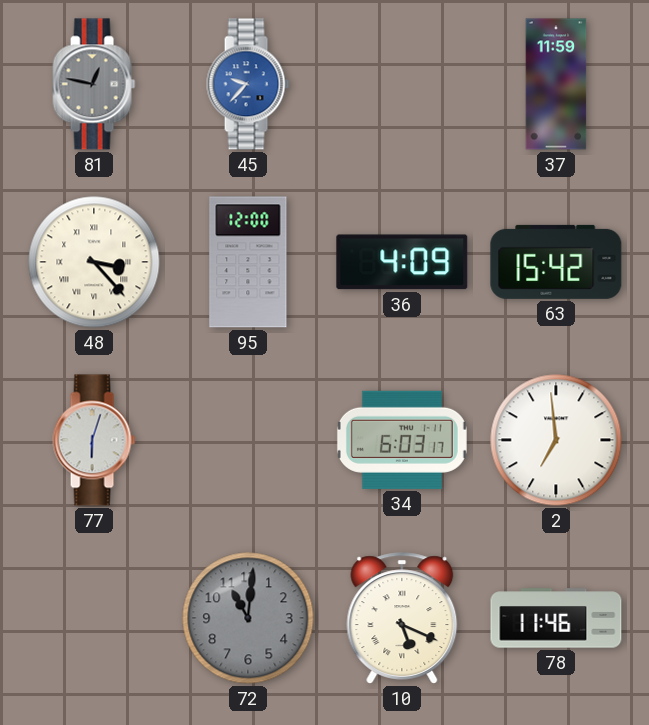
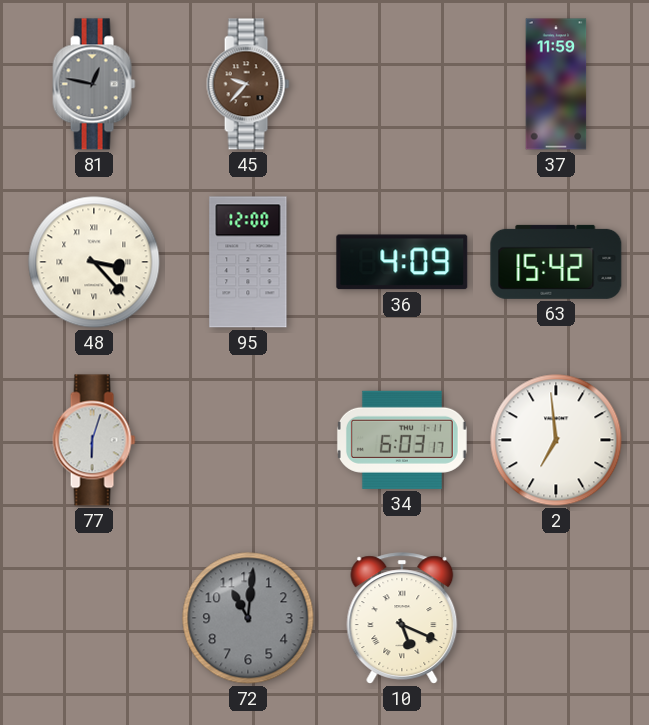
45 dial: blue -> brown
78: 11:46 -> none
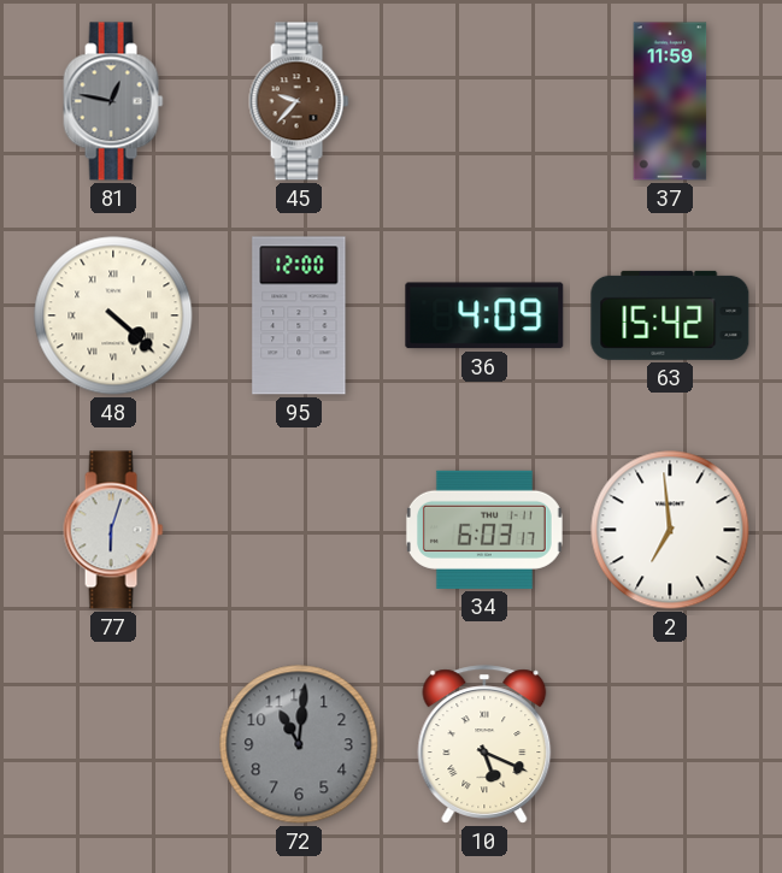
48: 3:23 -> 4:22
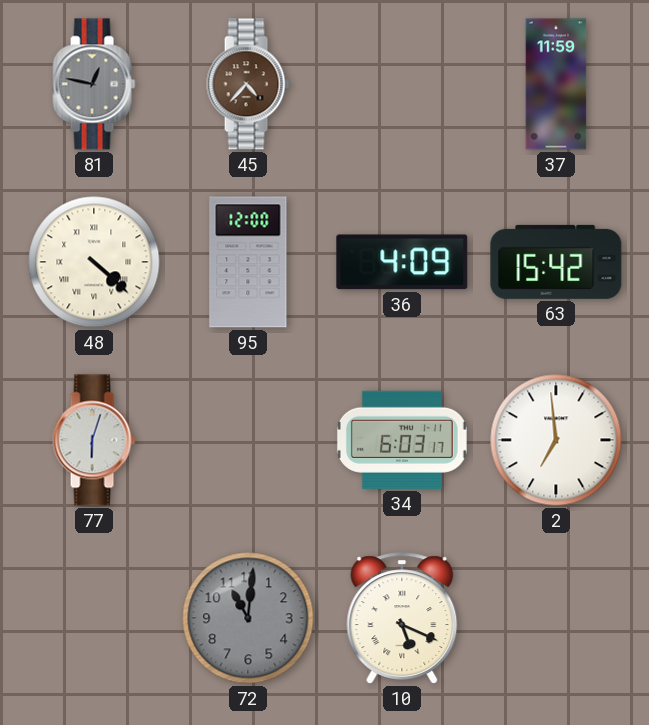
45: 9:37 -> 4:37
